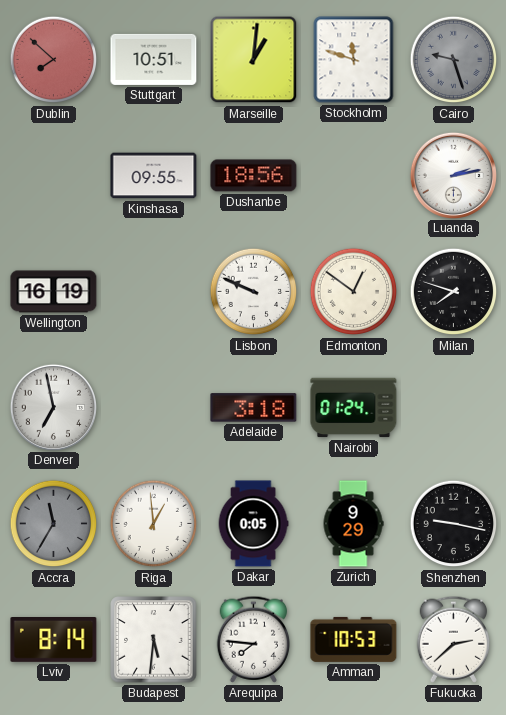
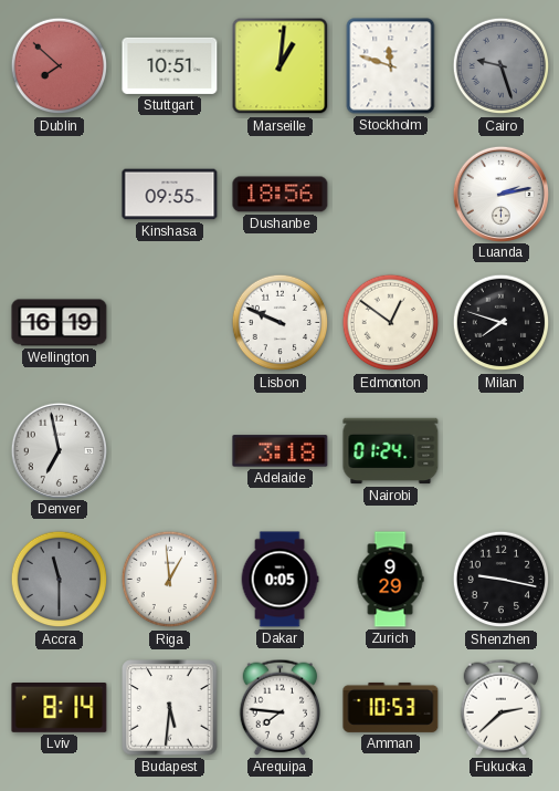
Accra: 11:35 -> 11:30
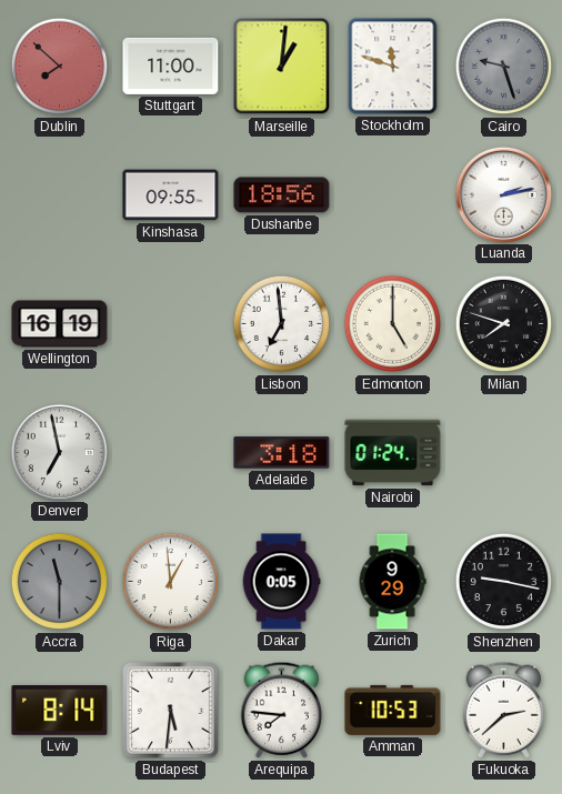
Stuttgart: 10:51 -> 11:00
Lisbon: 9:49 -> 6:59
Edmonton: 12:51 -> 5:00
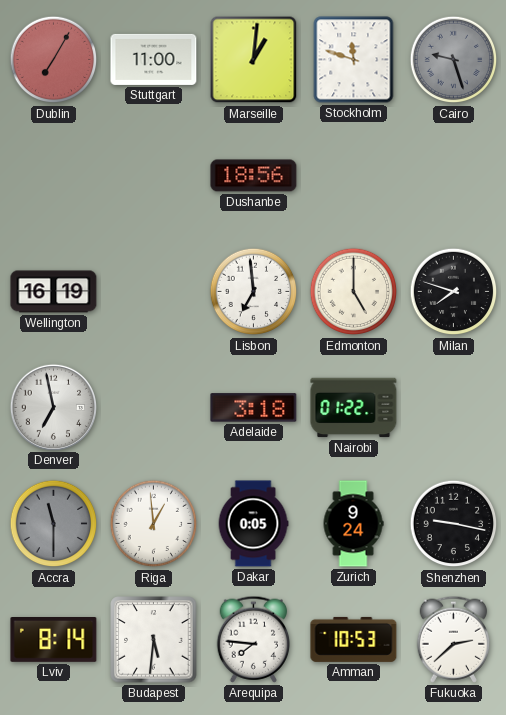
Dublin: 7:52 -> 7:05
Kinshasa: 09:55 -> none
Luanda: 2:13 -> none
Nairobi: 01:24 -> 01:22
Zurich: 9:29 -> 9:24
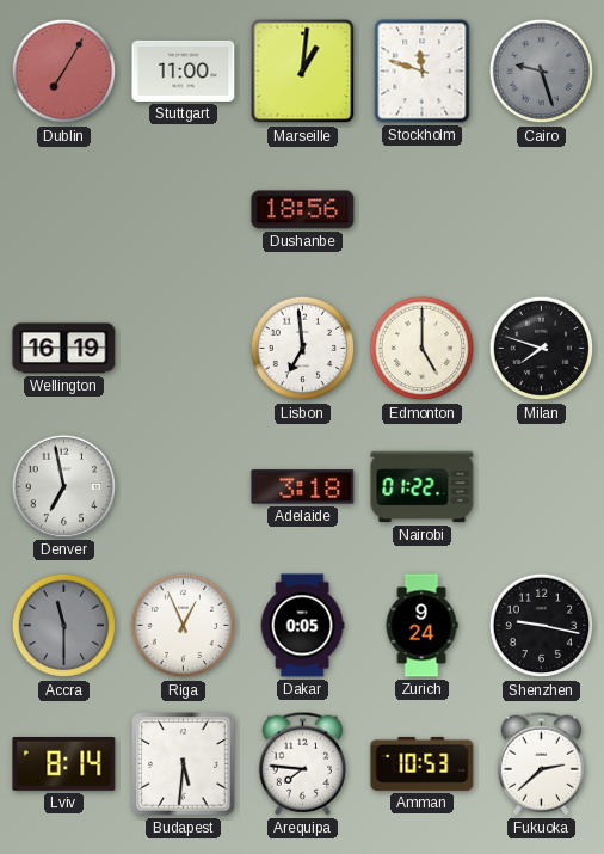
Riga: 12:59 -> 12:56
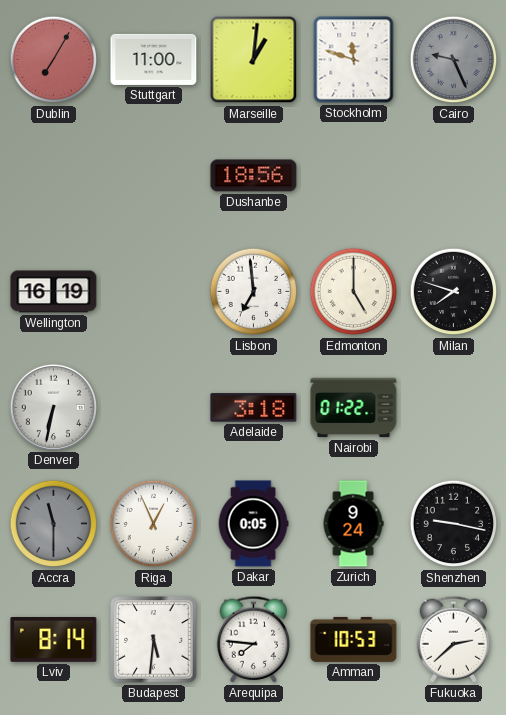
Cairo: 9:27 -> 9:26
Denver: 6:58 -> 6:32
